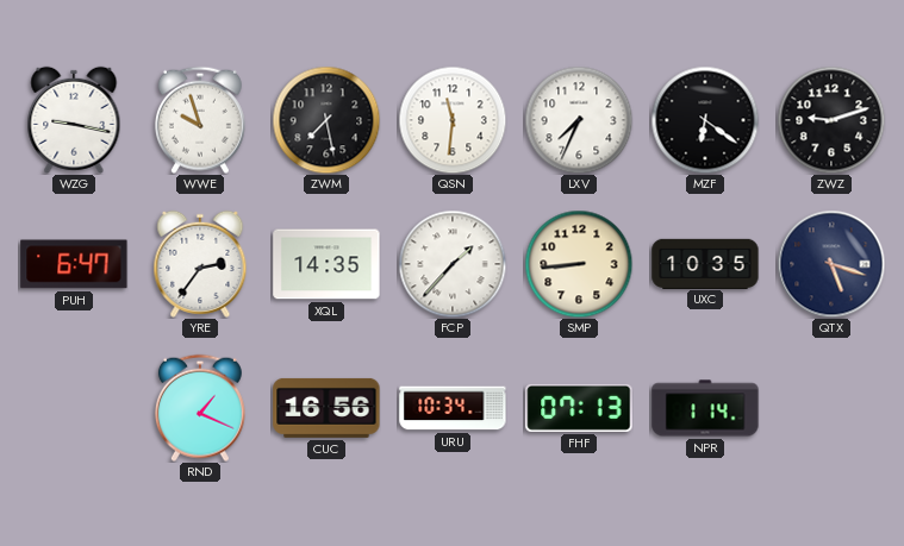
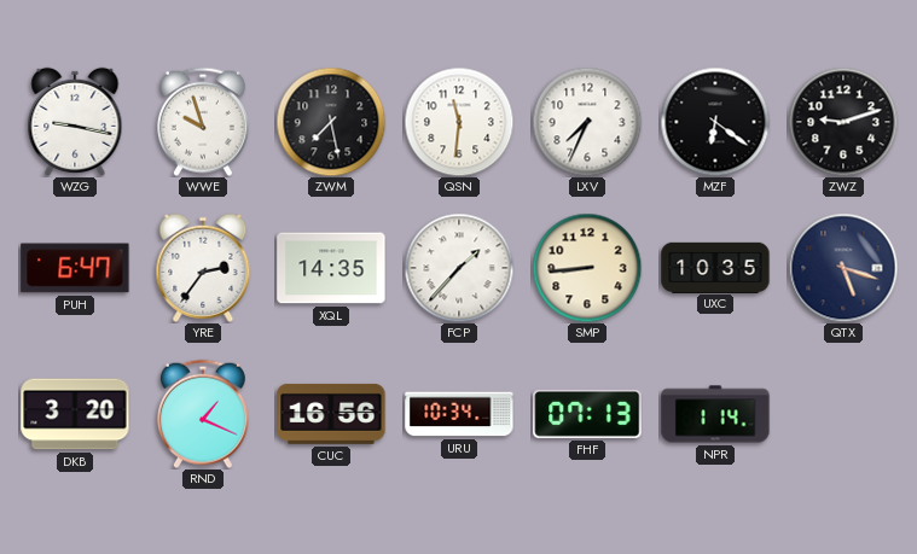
DKB: none -> 3:20
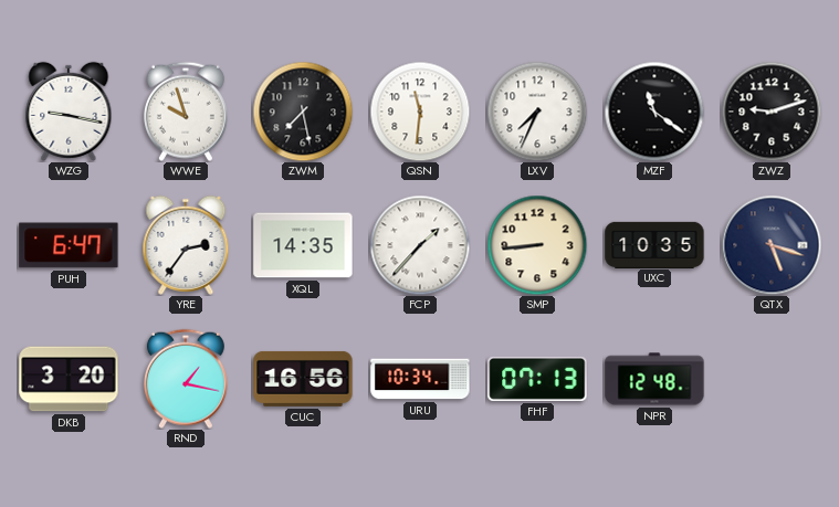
MZF: 6:21 -> 11:21
RND: 1:19 -> 1:17
NPR: 1:14 -> 12:48
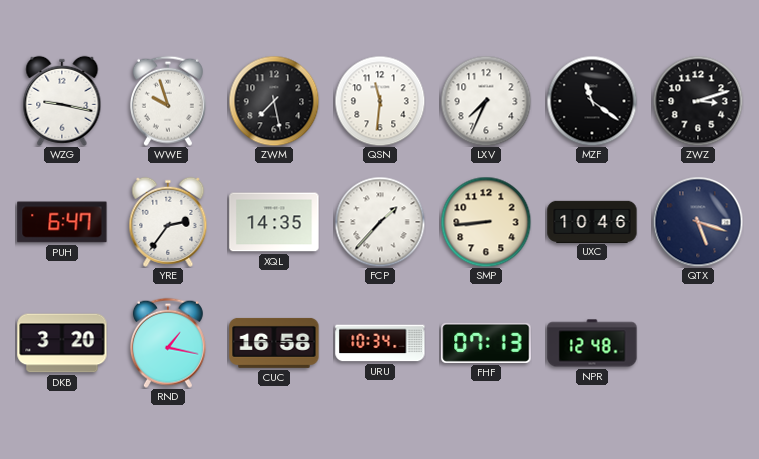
ZWZ: 9:12 -> 3:12
UXC: 10:35 -> 10:46
CUC: 16:56 -> 16:58
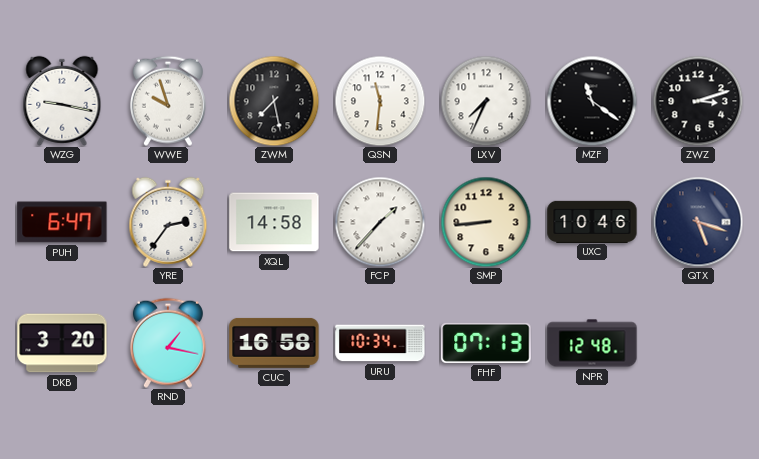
XQL: 14:35 -> 14:58
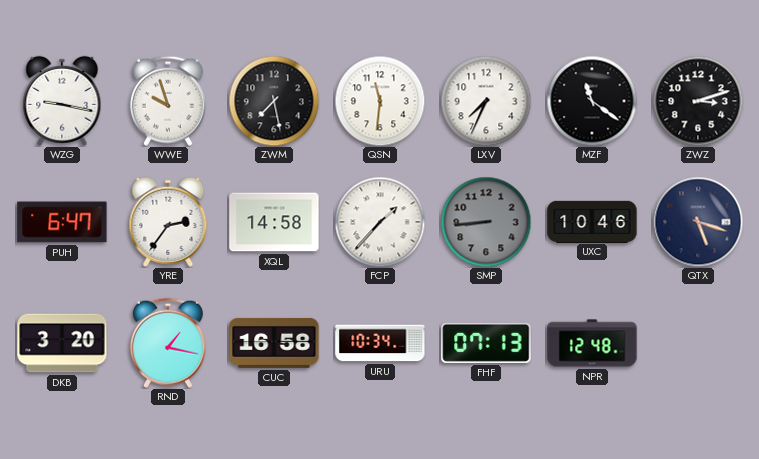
SMP dial: cream -> grey
